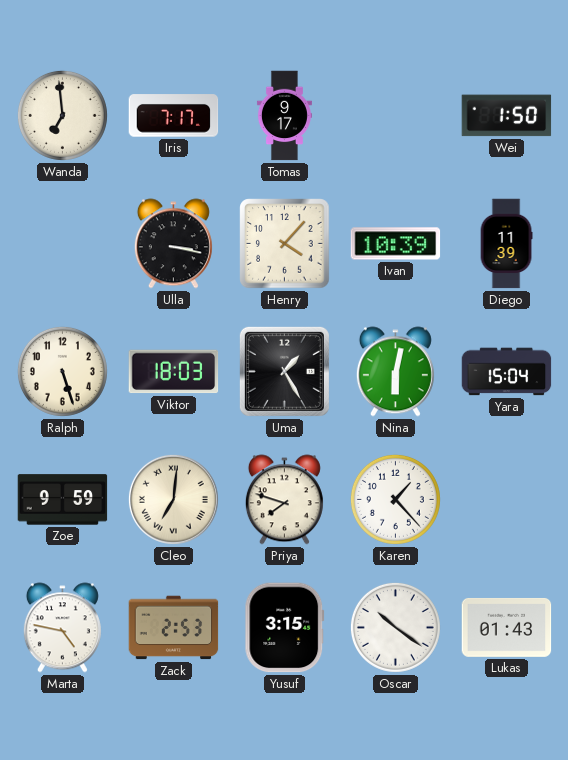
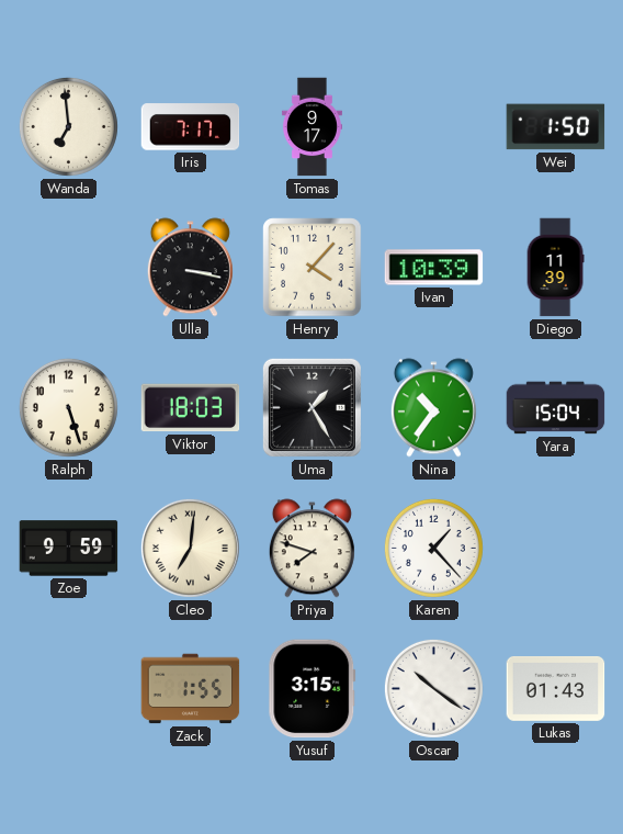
Nina: 6:02 -> 10:36
Marta: 4:47 -> none
Zack: 2:53 -> 1:55
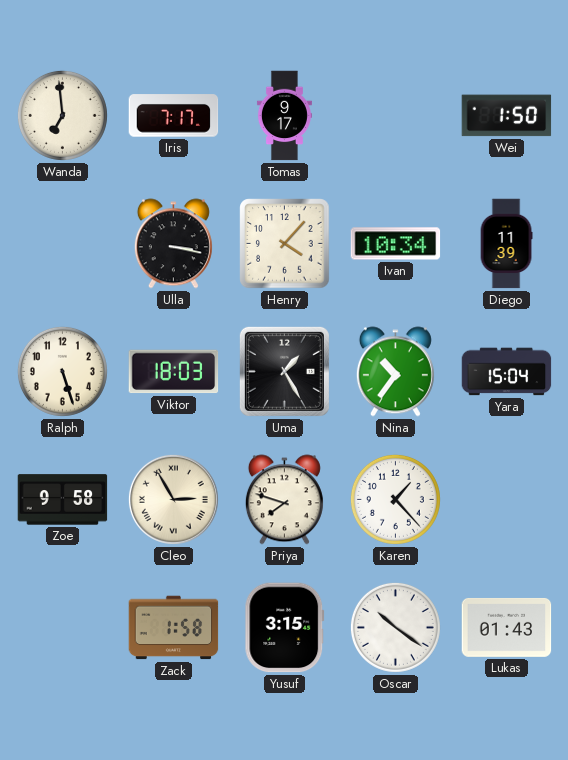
Ivan: 10:39 -> 10:34
Zoe: 9:59 -> 9:58
Cleo: 7:01 -> 2:55
Zack: 1:55 -> 1:58
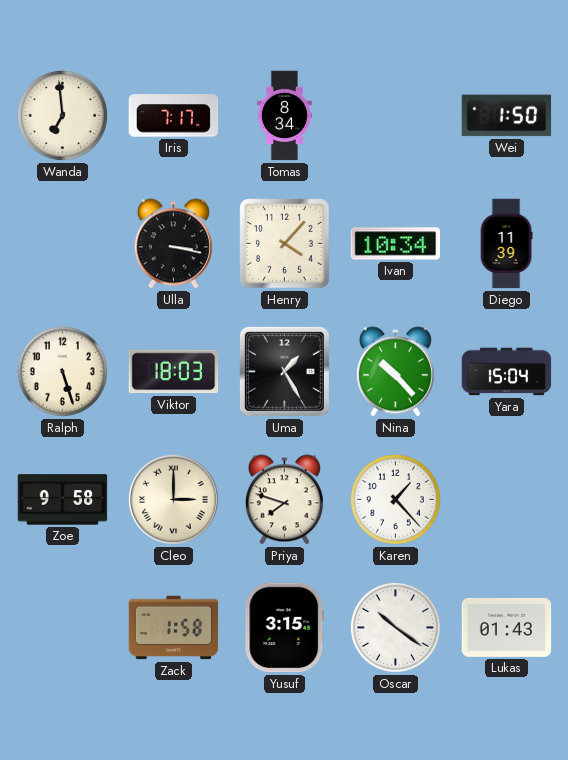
Tomas: 9:17 -> 8:34
Nina: 10:36 -> 10:23
Cleo: 2:55 -> 3:00
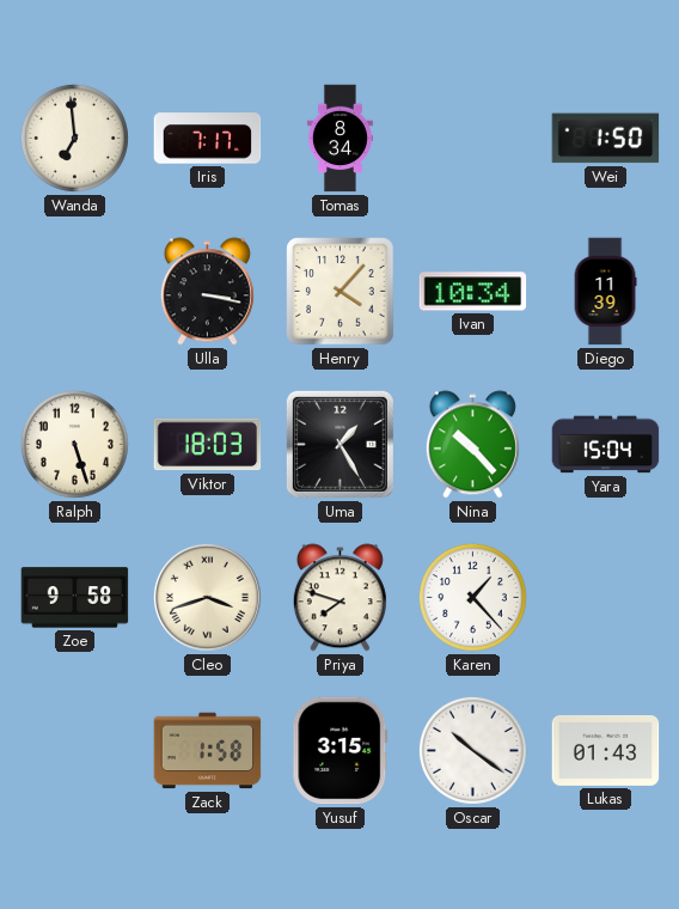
Cleo: 3:00 -> 3:42
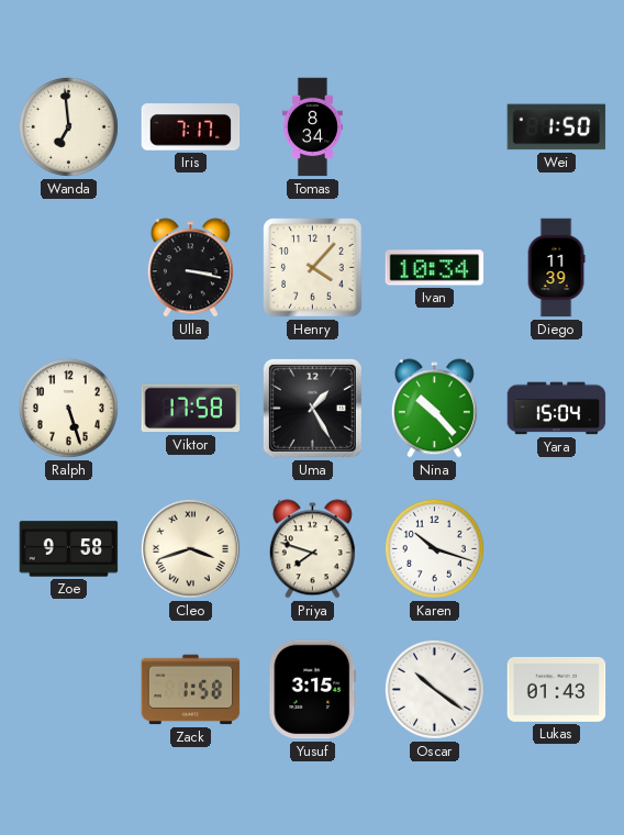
Viktor: 18:03 -> 17:58
Karen: 1:23 -> 10:18
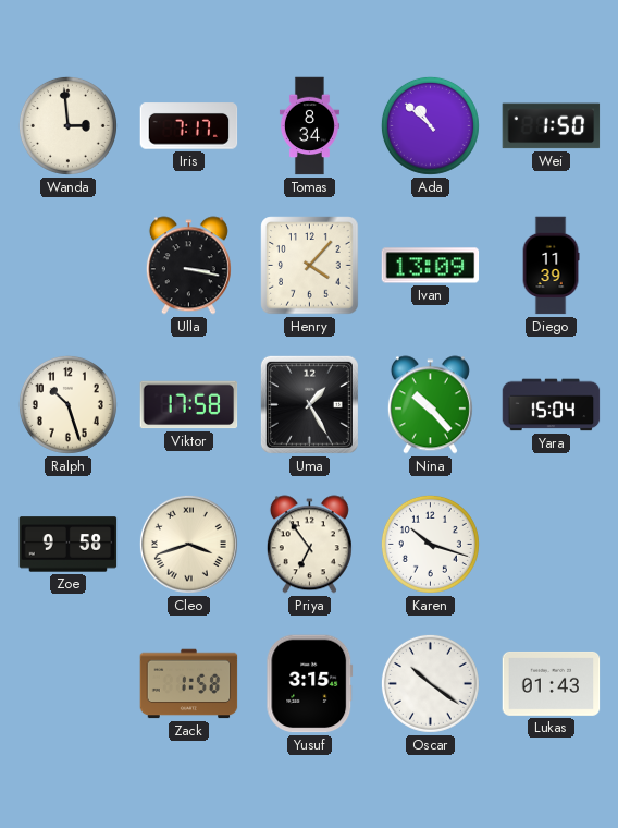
Wanda: 6:59 -> 2:59
Ada: none -> 10:52
Ivan: 10:34 -> 13:09
Ralph: 5:27 -> 10:27
Priya: 7:48 -> 6:54
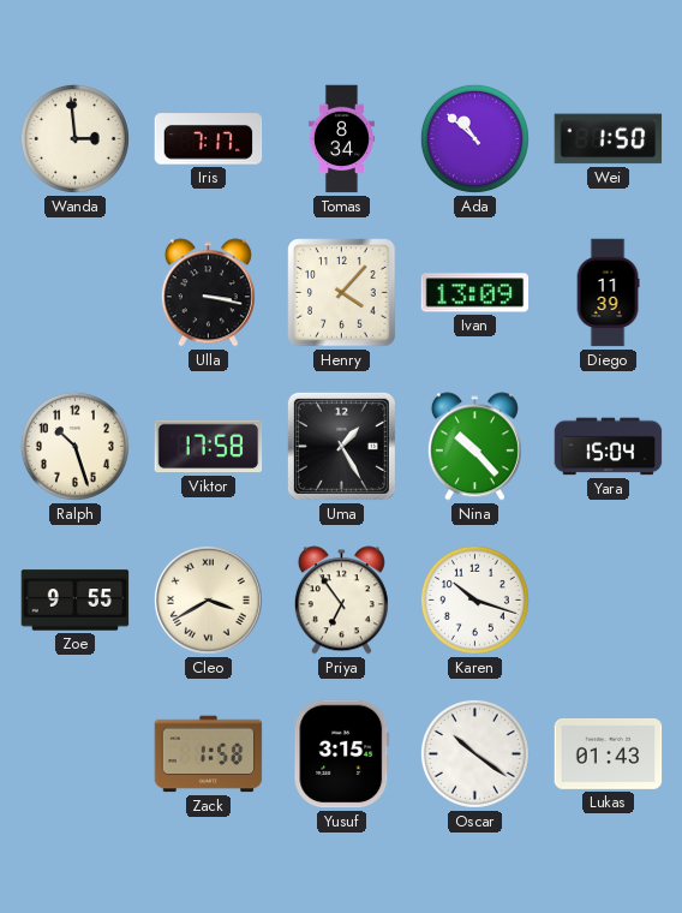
Zoe: 9:58 -> 9:55
Cleo: 3:42 -> 3:40
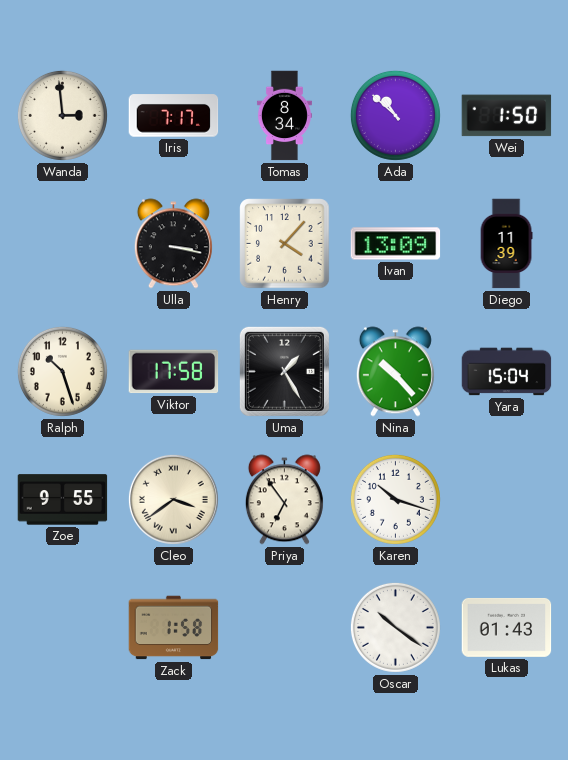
Cleo: 3:40 -> 3:39
Yusuf: 3:15 -> none
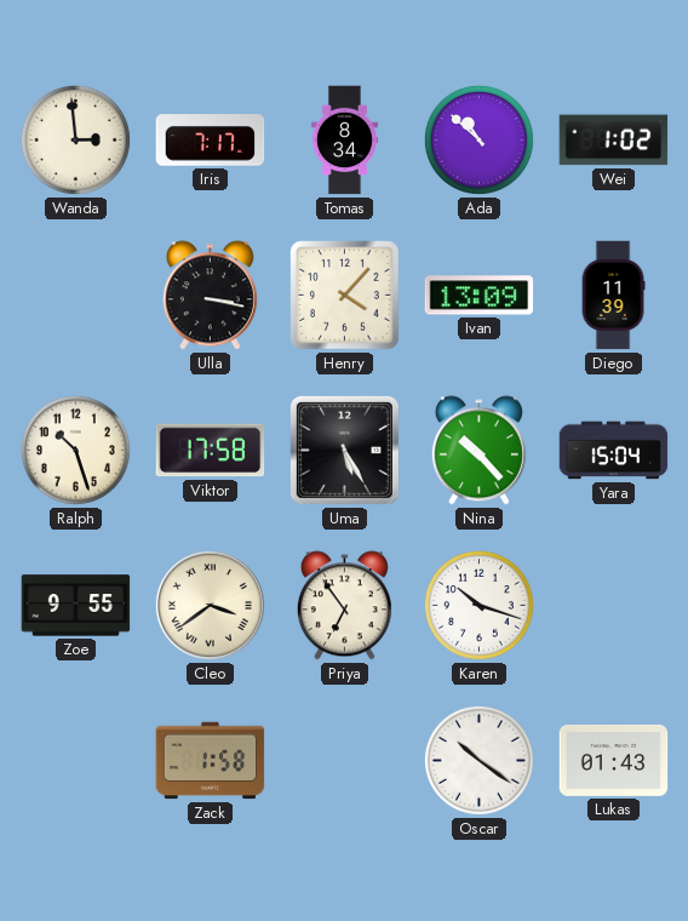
Wei: 1:50 -> 1:02
Uma: 1:25 -> 5:25
